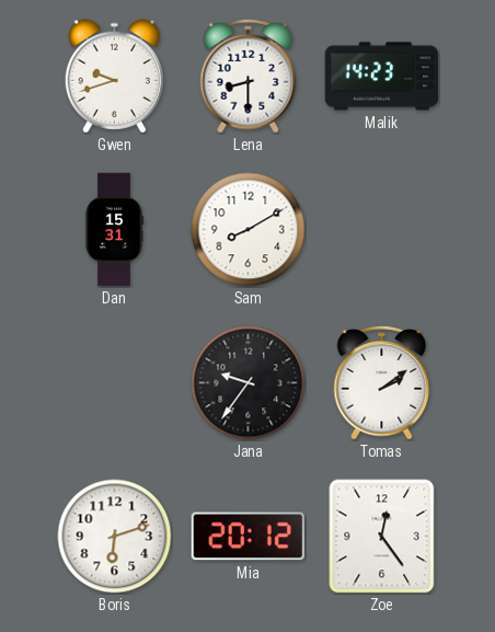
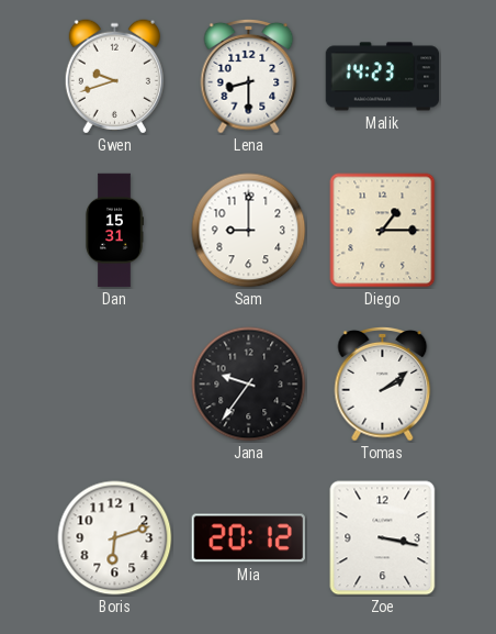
Sam: 8:10 -> 9:00
Diego: none -> 1:15
Zoe: 12:24 -> 3:17
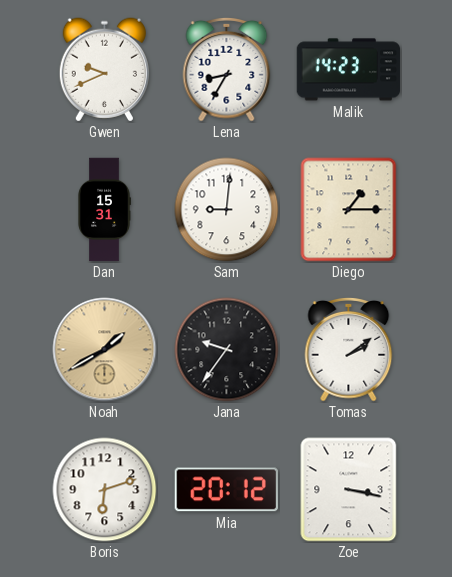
Gwen: 9:42 -> 9:41
Lena: 8:30 -> 8:35
Sam: 9:00 -> 9:01
Noah: none -> 1:40
